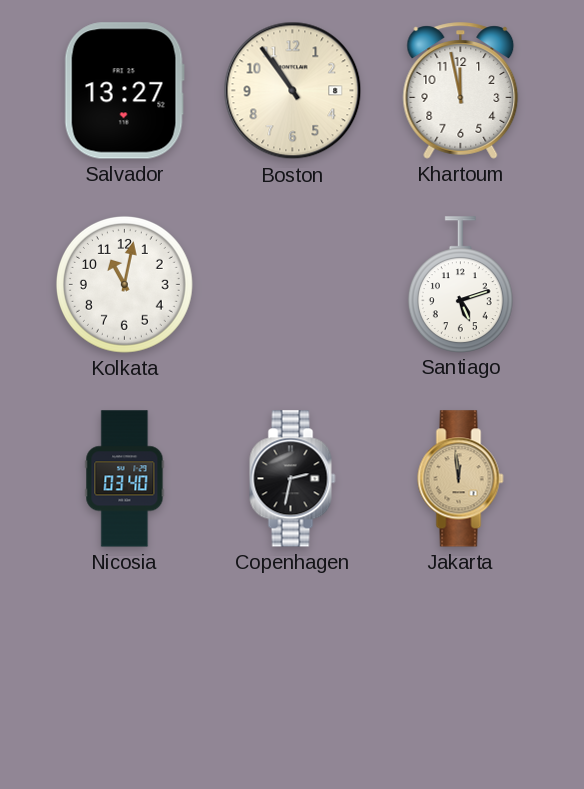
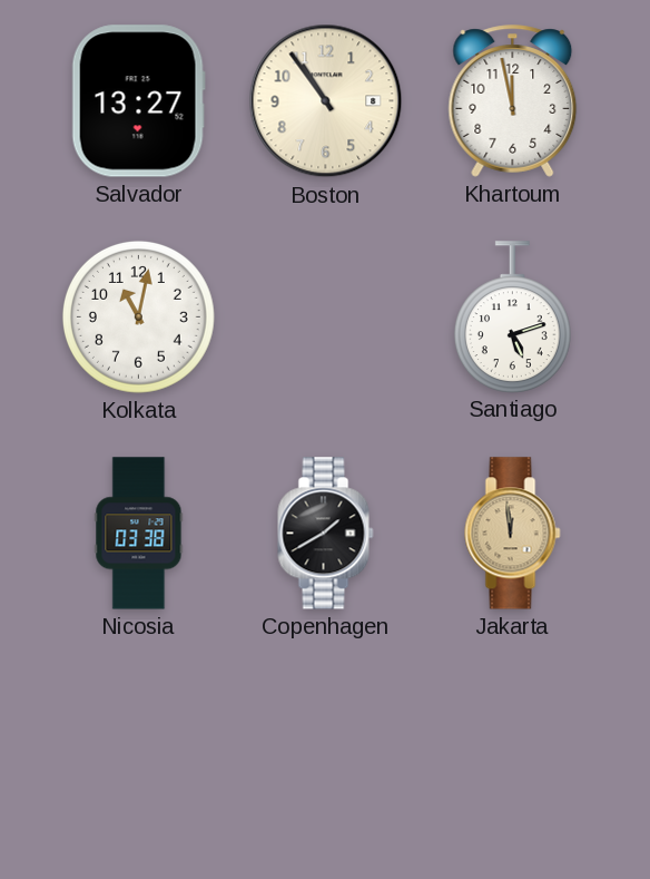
Nicosia: 03:40 -> 03:38
Copenhagen: 2:32 -> 1:40
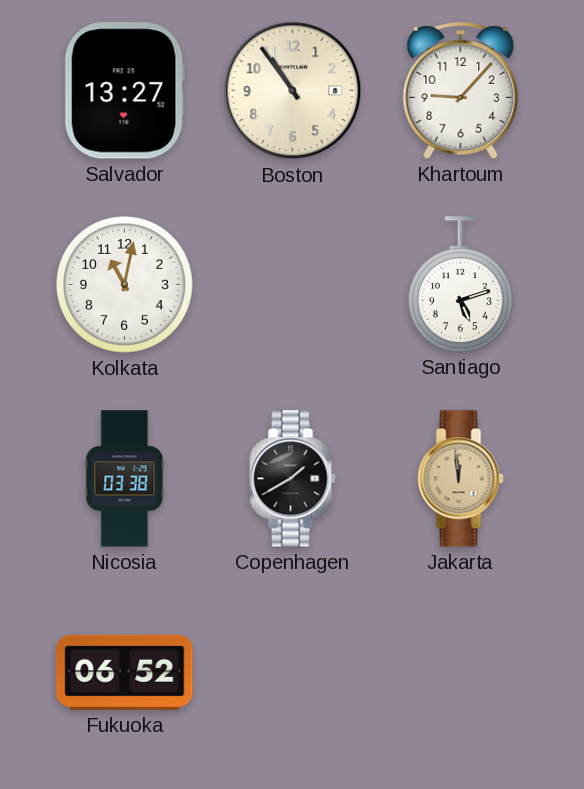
Khartoum: 11:58 -> 9:07
Fukuoka: none -> 06:52
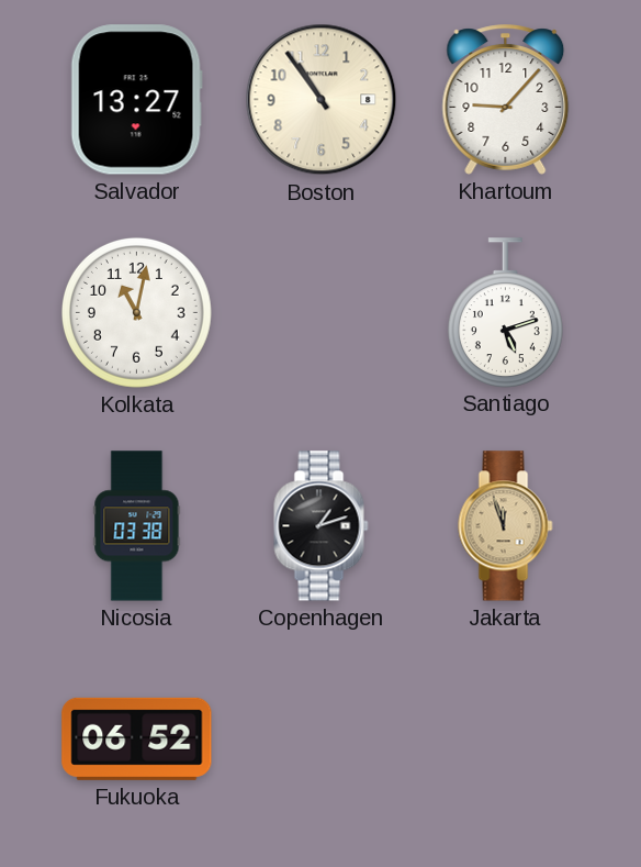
Copenhagen: 1:40 -> 1:12
Jakarta: 11:59 -> 11:57
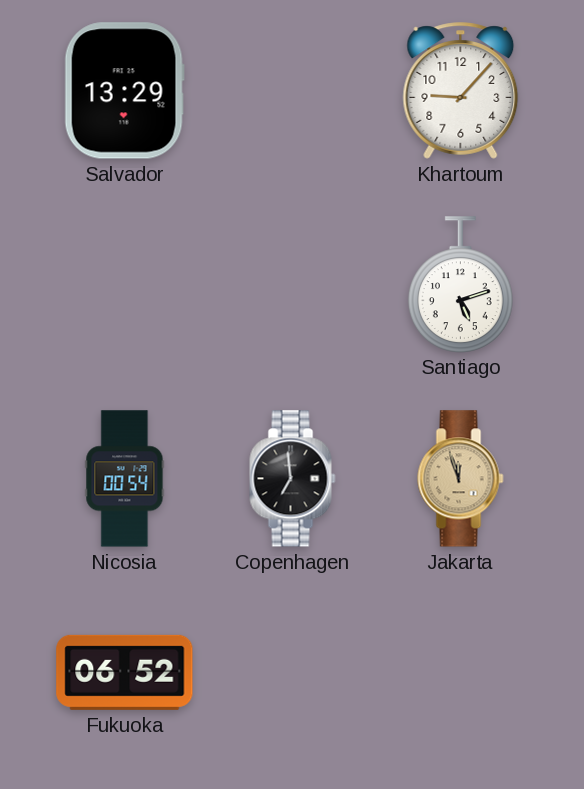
Salvador: 13:27 -> 13:29
Boston: 10:54 -> none
Kolkata: 11:02 -> none
Nicosia: 03:38 -> 00:54
Copenhagen: 1:12 -> 6:59
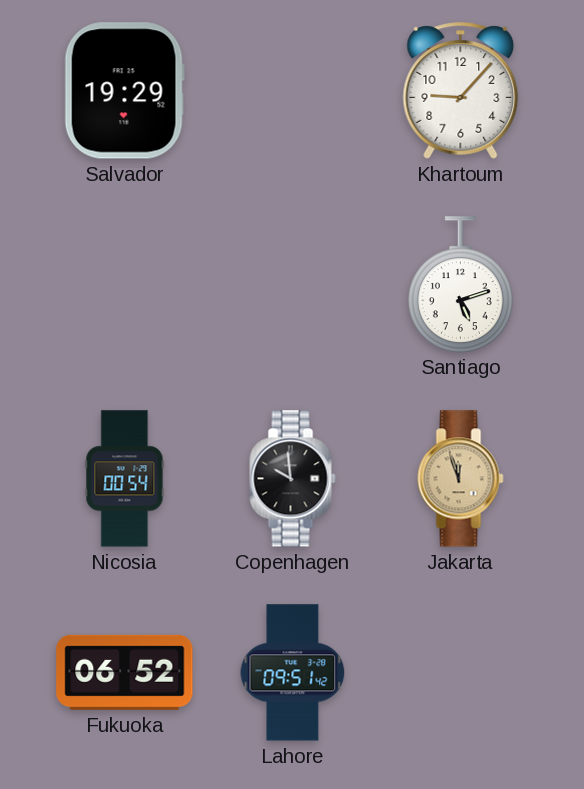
Salvador: 13:29 -> 19:29
Copenhagen: 6:59 -> 9:59
Lahore: none -> 09:51
